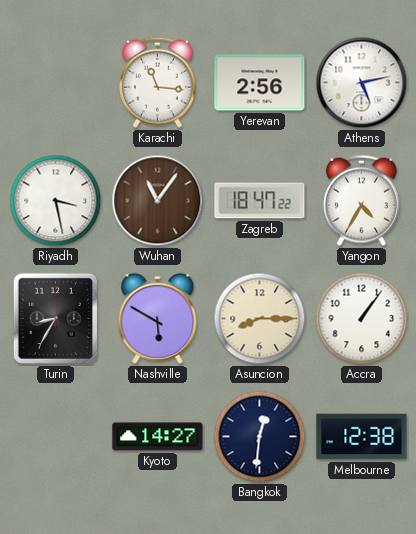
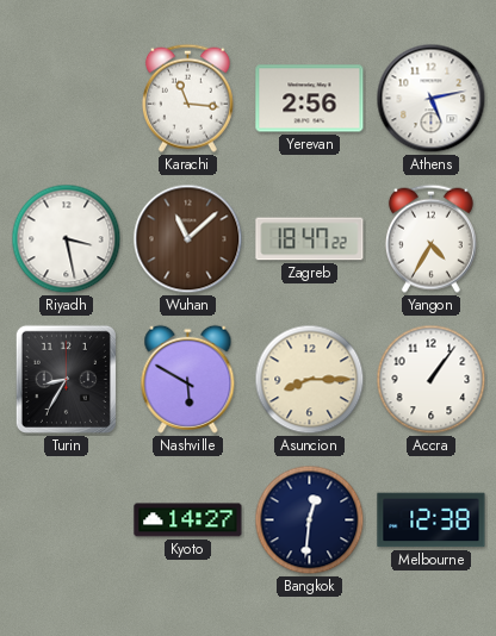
Wuhan: 11:06 -> 11:08
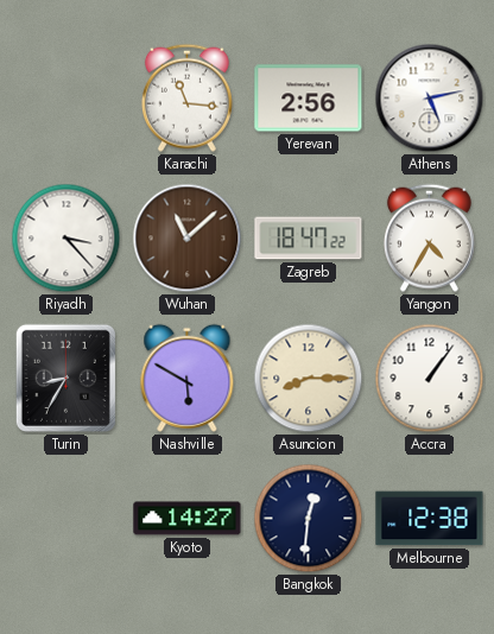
Riyadh: 3:28 -> 3:23
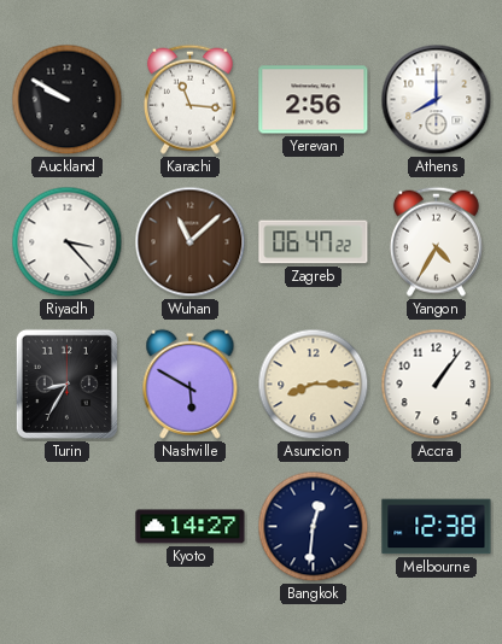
Auckland: none -> 9:50
Athens: 5:13 -> 8:00
Zagreb: 18:47 -> 06:47
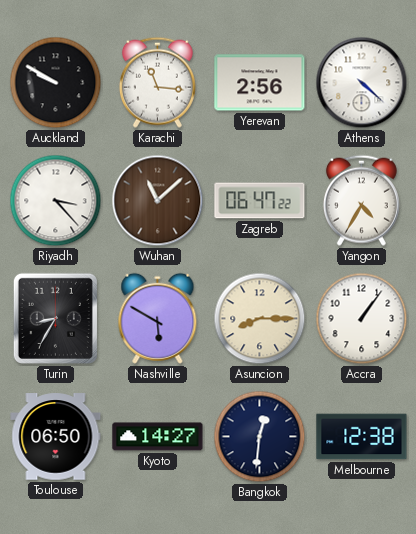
Athens: 8:00 -> 4:22
Toulouse: none -> 06:50
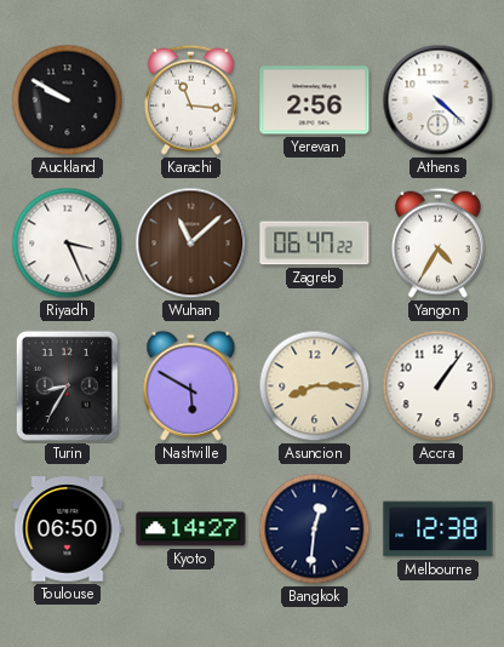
Riyadh: 3:23 -> 3:26
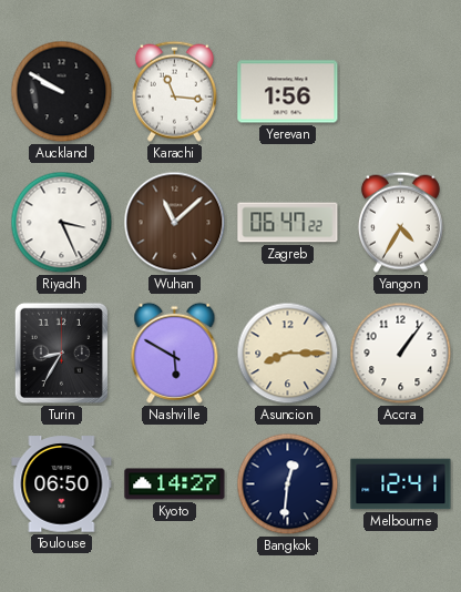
Yerevan: 2:56 -> 1:56
Athens: 4:22 -> none
Melbourne: 12:38 -> 12:41
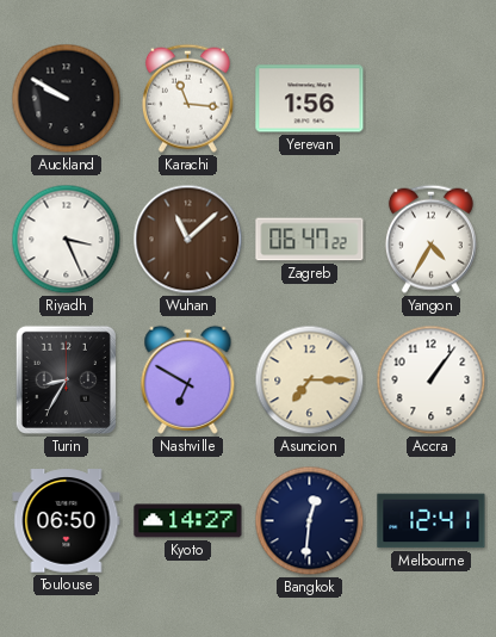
Nashville: 5:50 -> 6:50
Asuncion: 8:15 -> 7:15
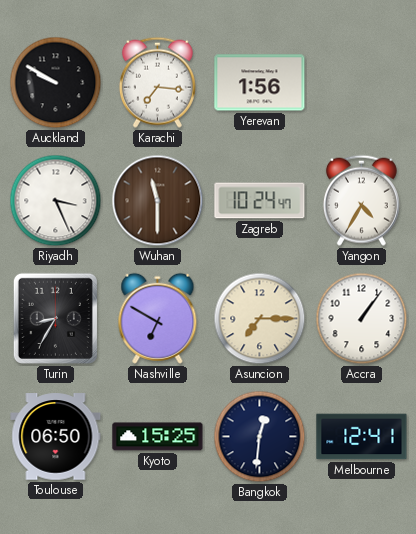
Karachi: 11:16 -> 7:16
Wuhan: 11:08 -> 11:30
Zagreb: 06:47 -> 10:24
Kyoto: 14:27 -> 15:25
